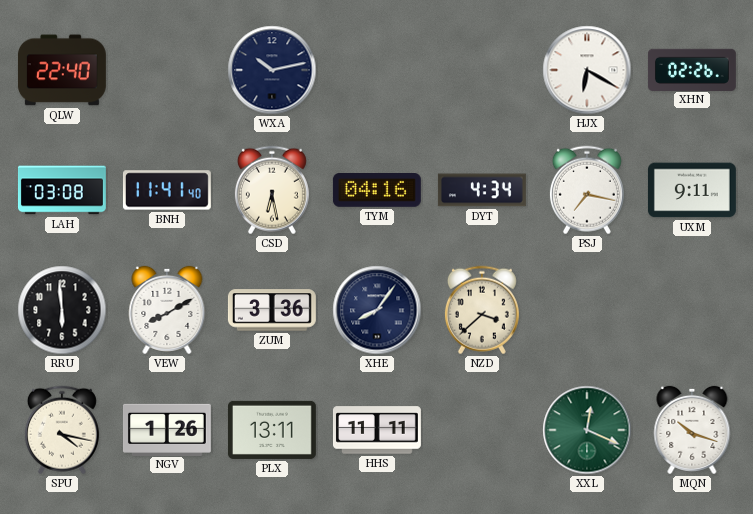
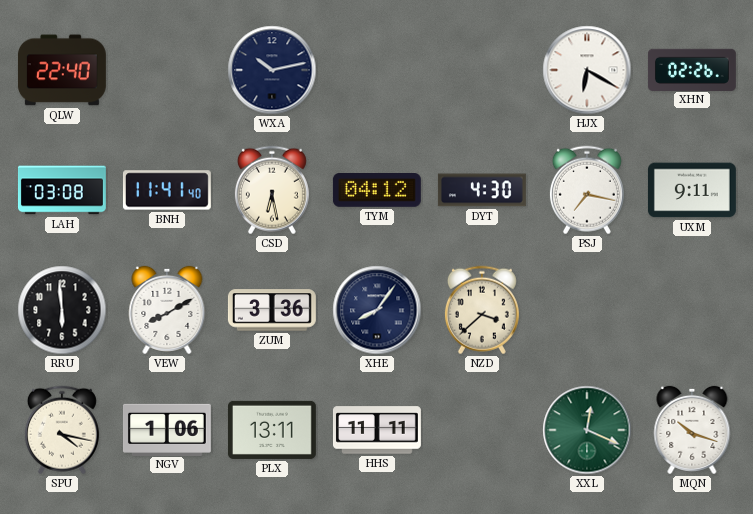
TYM: 04:16 -> 04:12
DYT: 4:34 -> 4:30
NGV: 1:26 -> 1:06
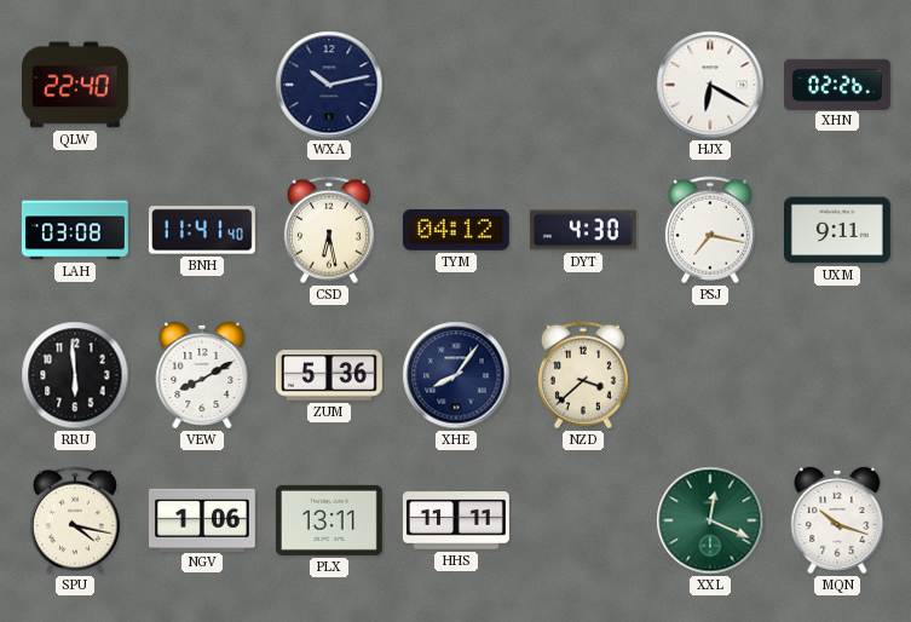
ZUM: 3:36 -> 5:36
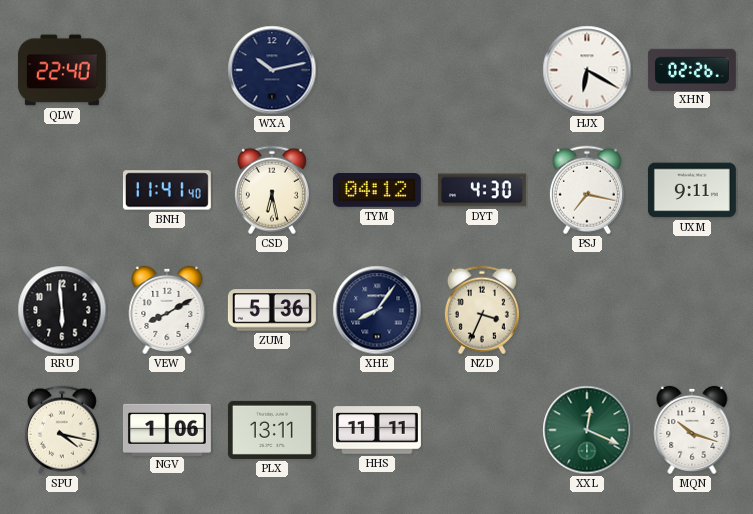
LAH: 03:08 -> none
NZD: 3:38 -> 3:34
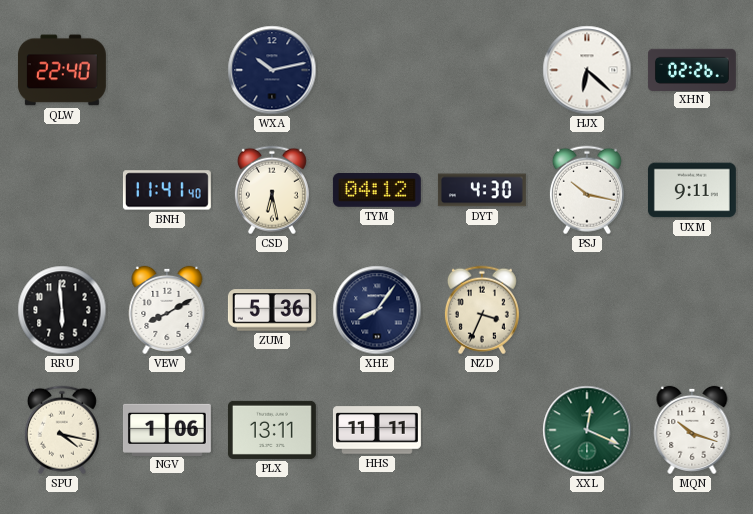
HJX: 6:20 -> 6:22
PSJ: 7:17 -> 10:17
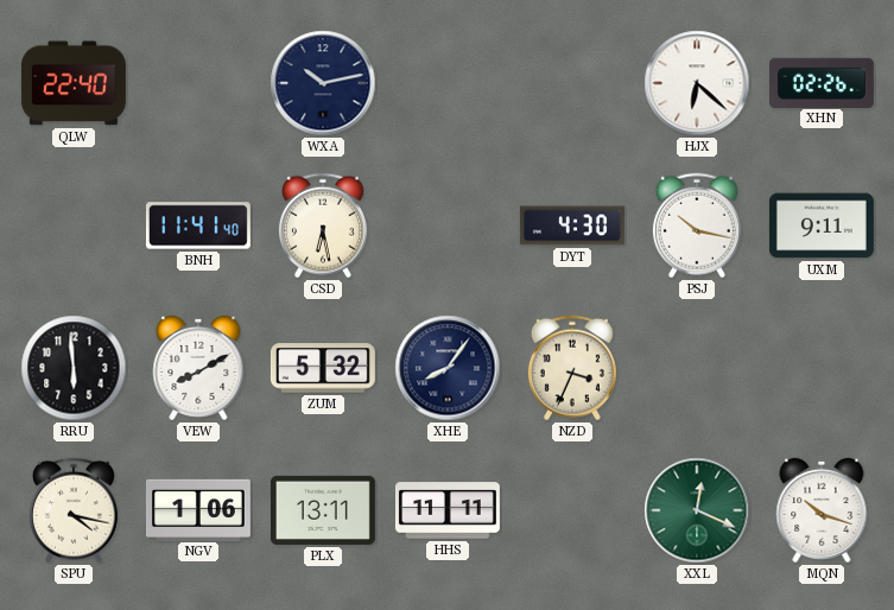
TYM: 04:12 -> none
ZUM: 5:36 -> 5:32
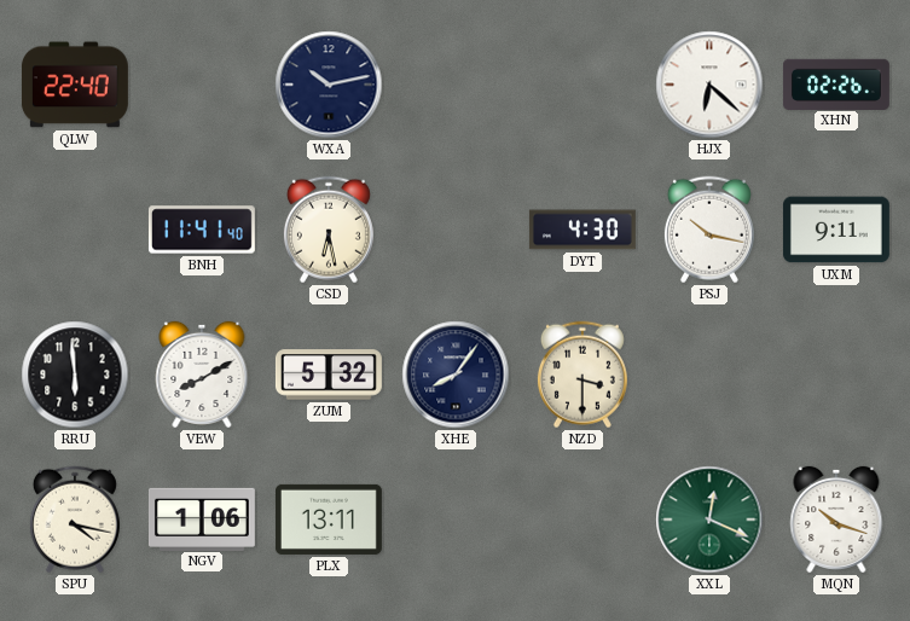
NZD: 3:34 -> 3:30
HHS: 11:11 -> none
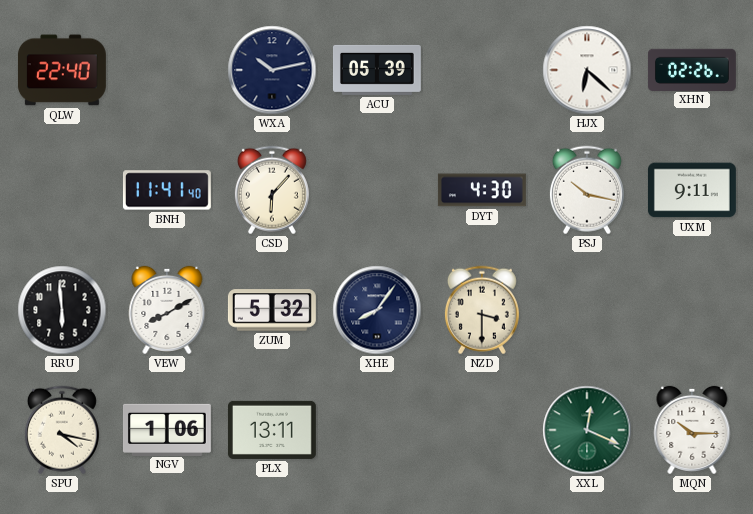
ACU: none -> 05:39
CSD: 6:28 -> 6:07
MQN: 10:18 -> 10:15
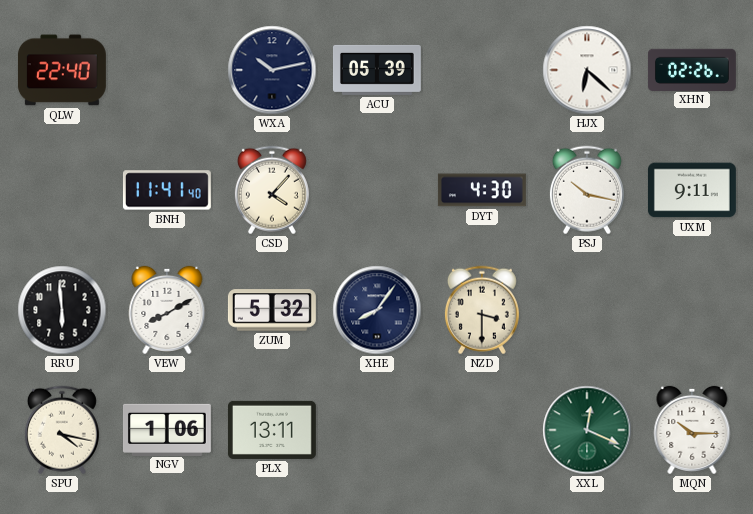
CSD: 6:07 -> 4:07
